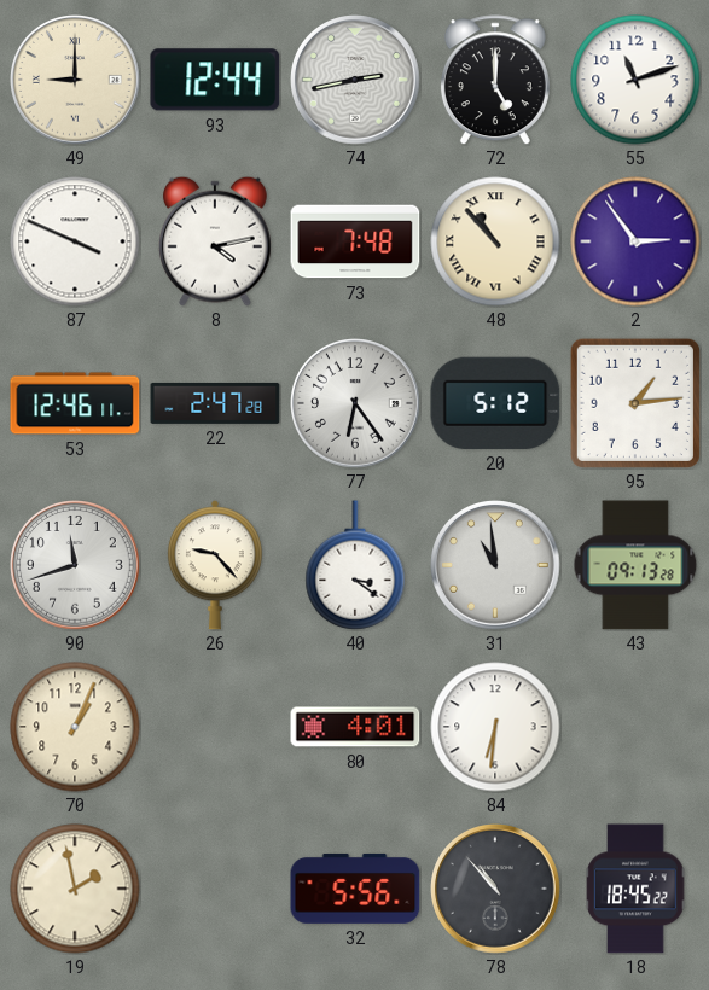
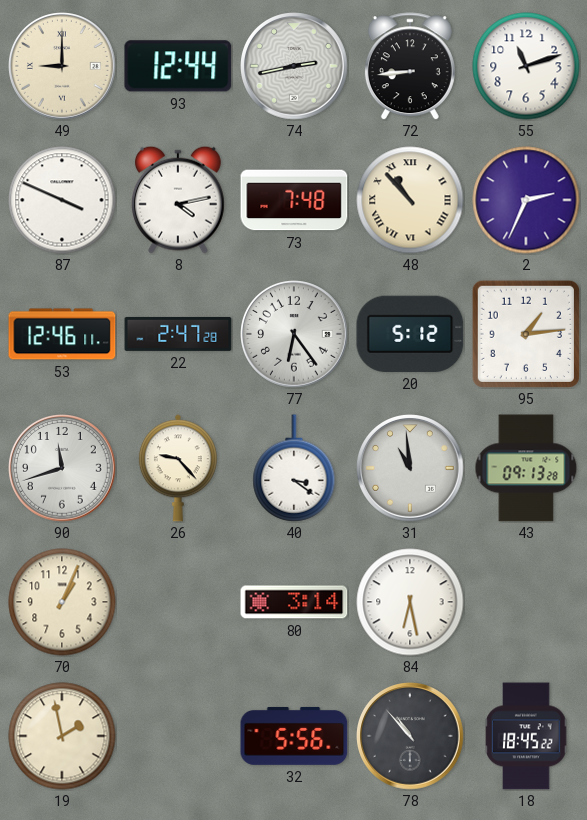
72: 5:00 -> 8:44
2: 2:54 -> 2:34
80: 4:01 -> 3:14
84: 6:31 -> 6:28
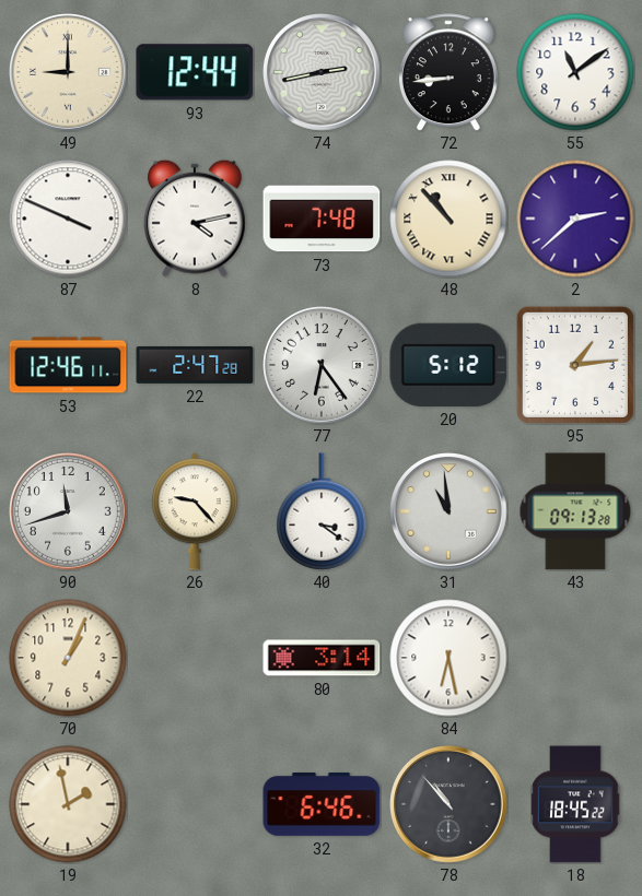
55: 11:12 -> 11:09
2: 2:34 -> 2:38
32: 5:56 -> 6:46
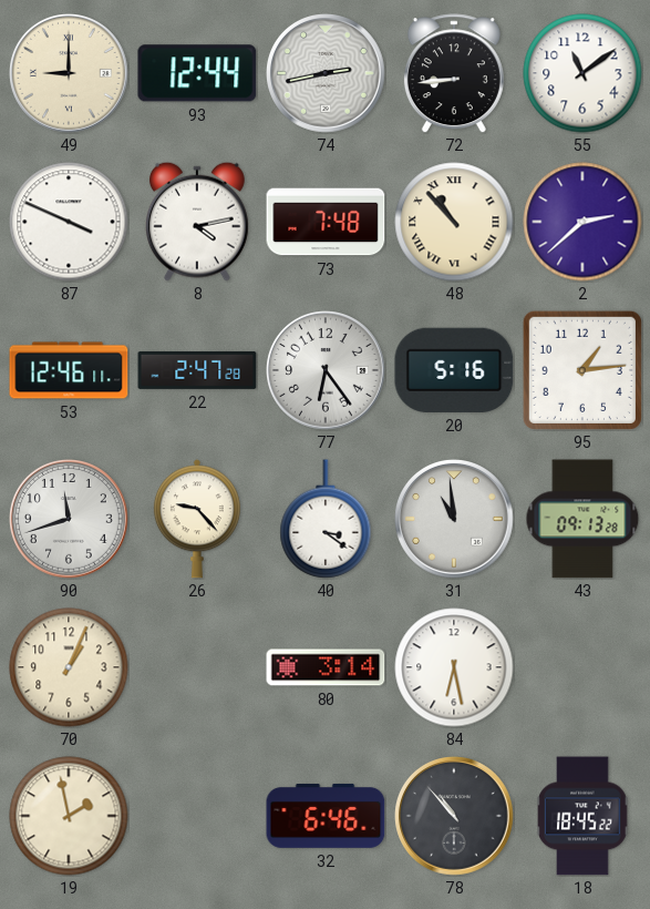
20: 5:12 -> 5:16
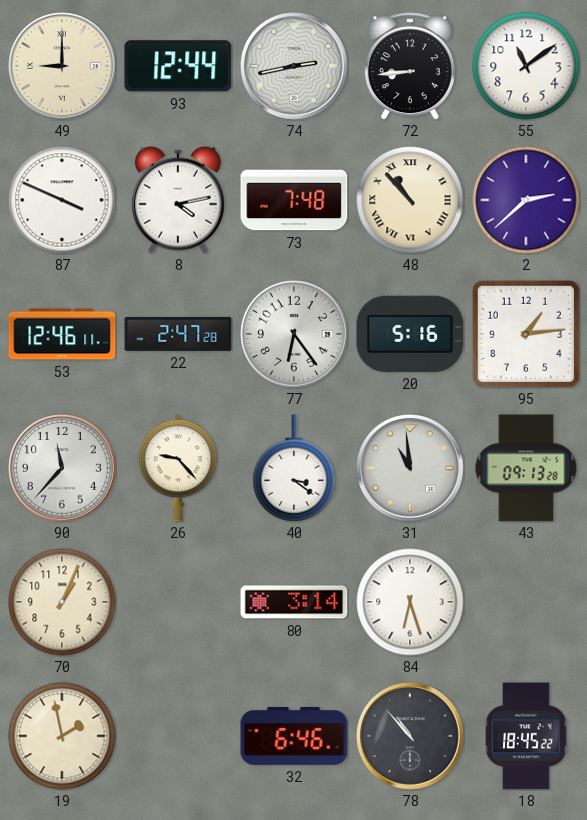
90: 11:42 -> 11:37
84: 6:28 -> 6:27
